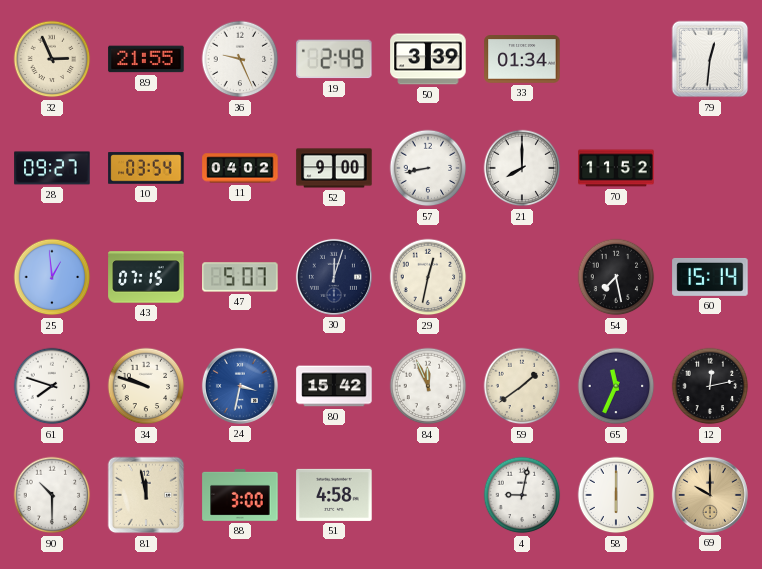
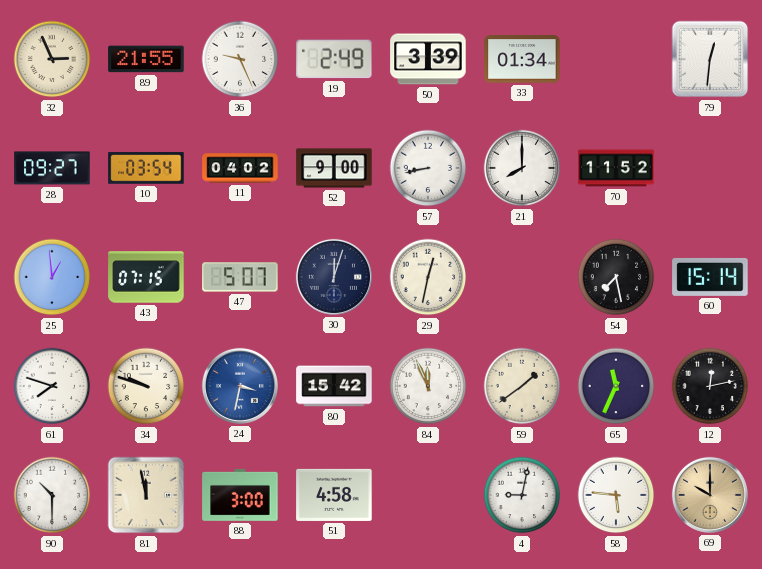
58: 6:00 -> 5:46
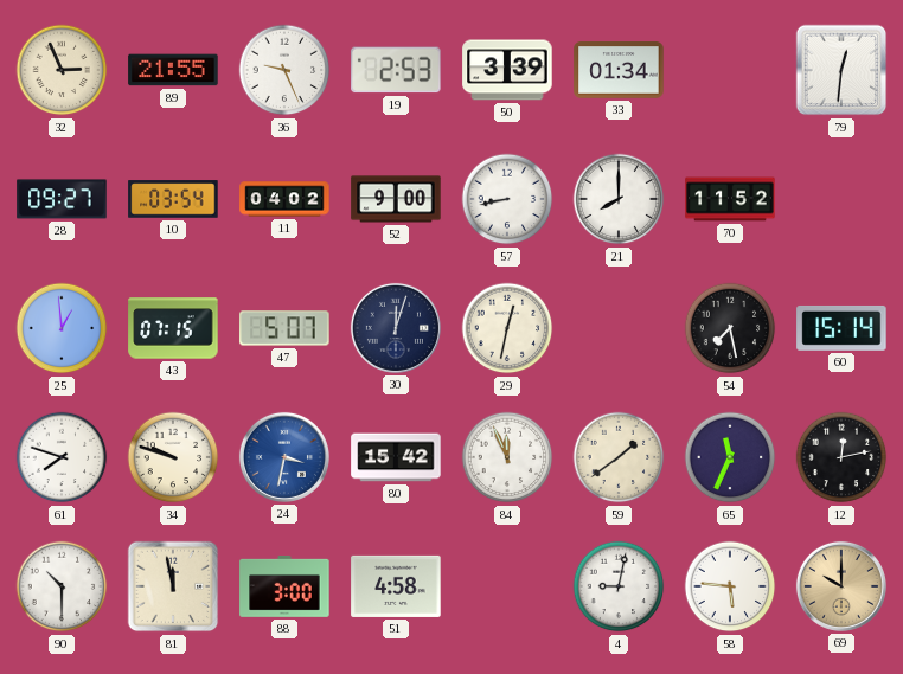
19: 2:49 -> 2:53
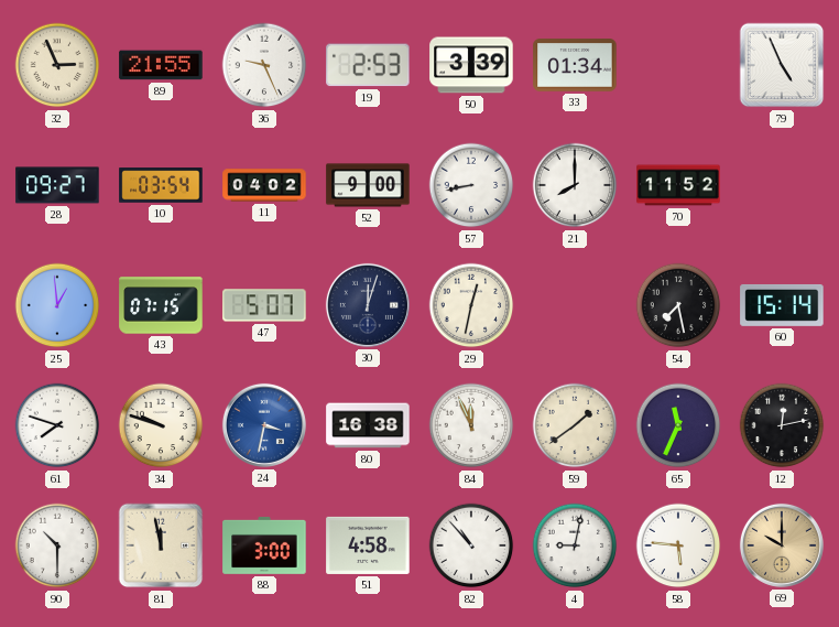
79: 12:31 -> 4:56
80: 15:42 -> 16:38
82: none -> 10:53
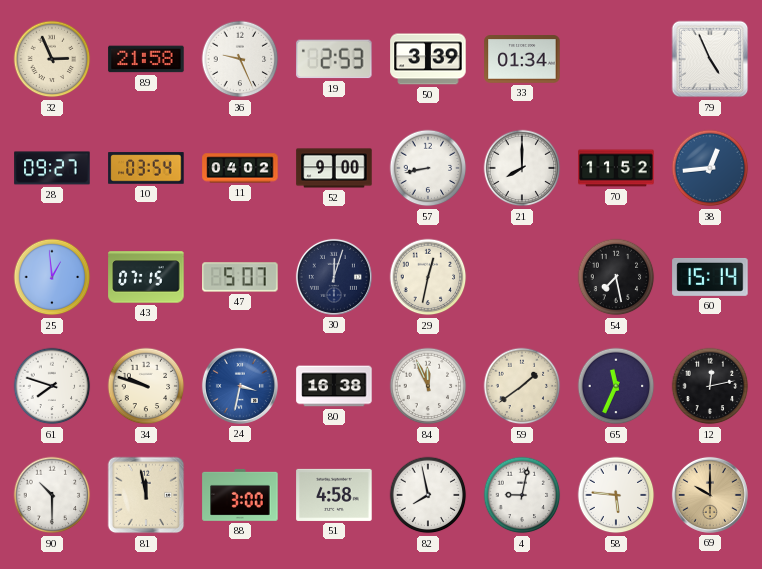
89: 21:55 -> 21:58
38: none -> 12:44
82: 10:53 -> 7:58
